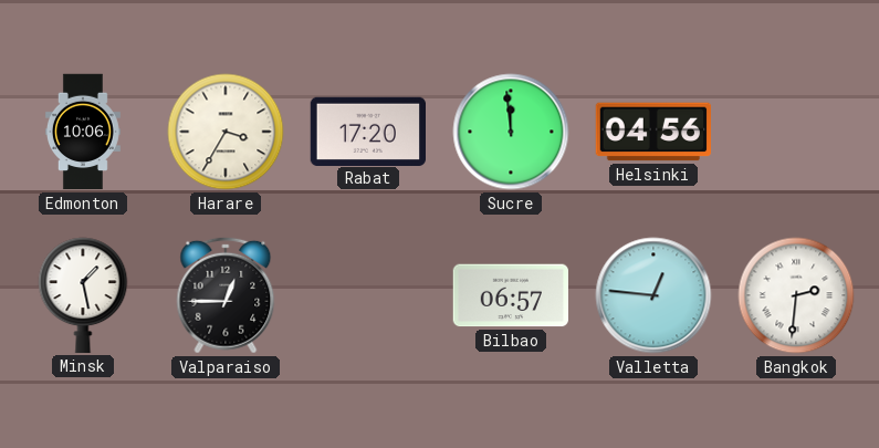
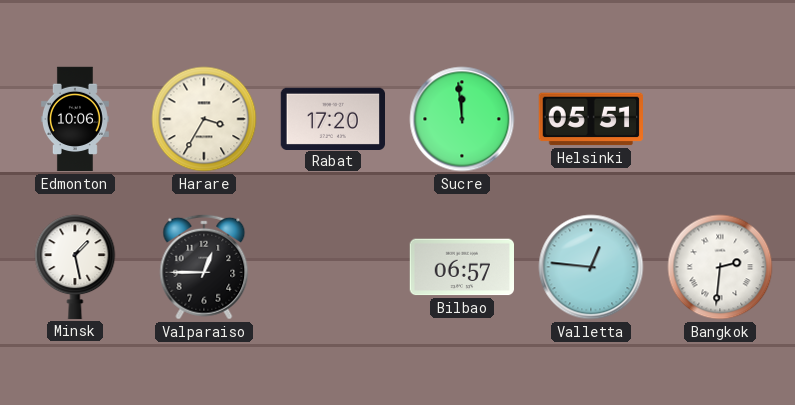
Helsinki: 04:56 -> 05:51
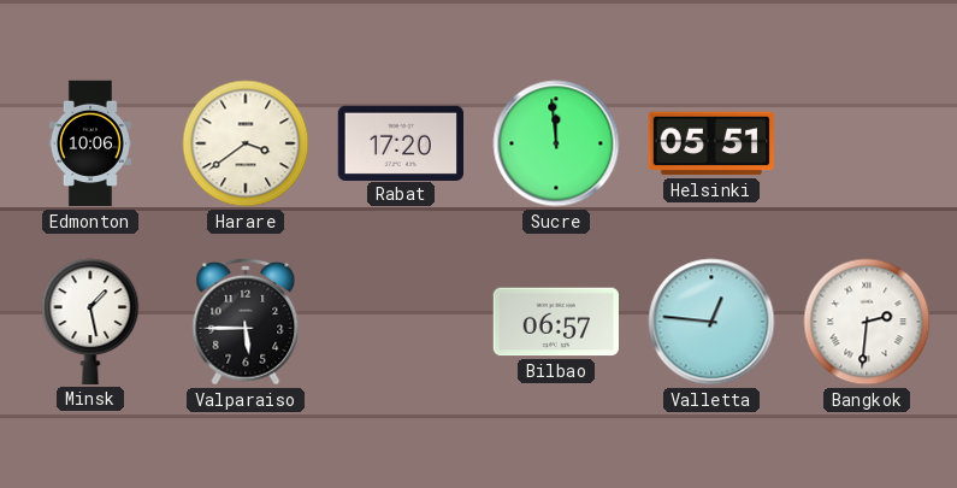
Harare: 3:35 -> 3:39
Valparaiso: 12:45 -> 5:45
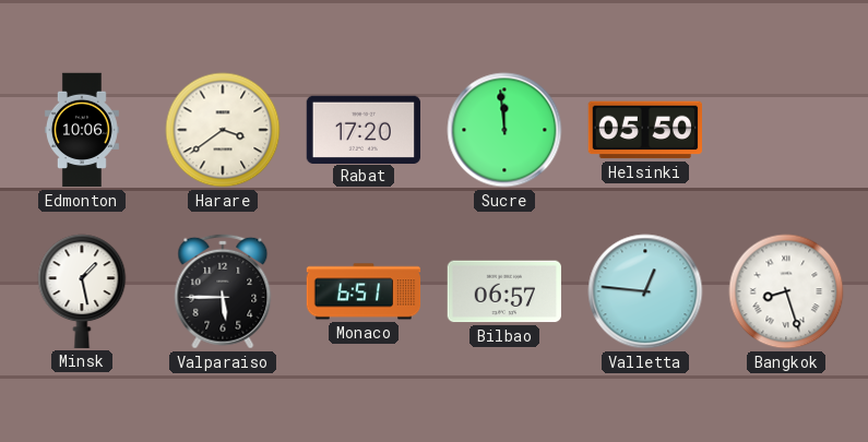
Helsinki: 05:51 -> 05:50
Monaco: none -> 6:51
Bangkok: 2:31 -> 8:27
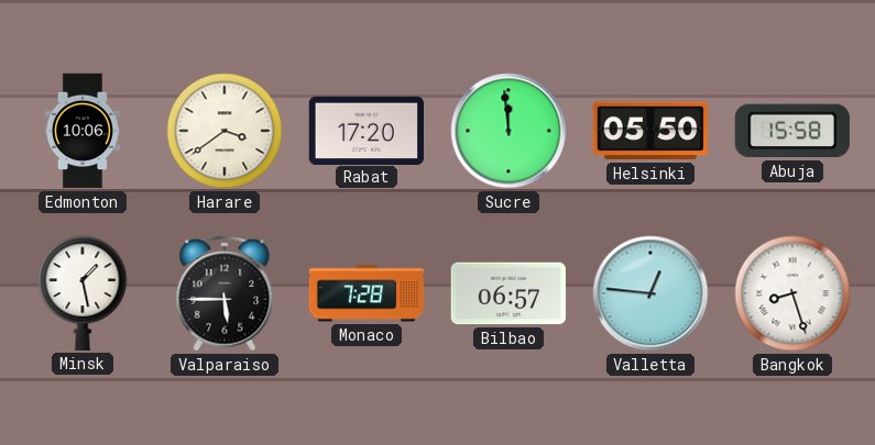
Abuja: none -> 15:58
Monaco: 6:51 -> 7:28
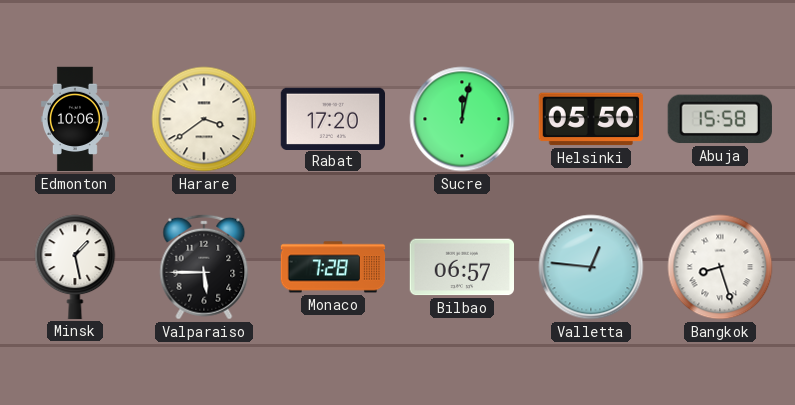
Sucre: 11:59 -> 12:02
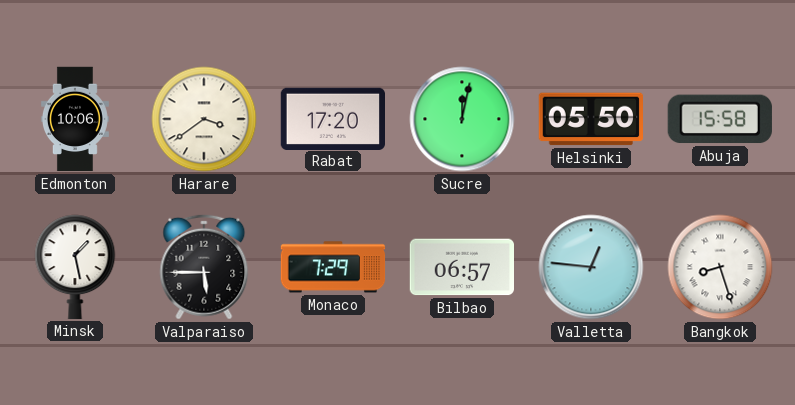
Monaco: 7:28 -> 7:29
